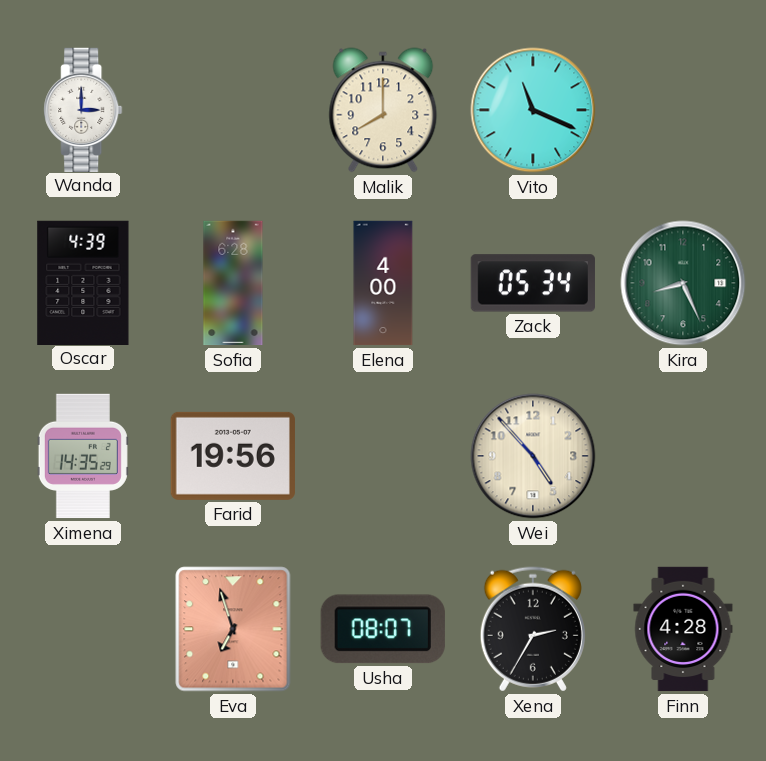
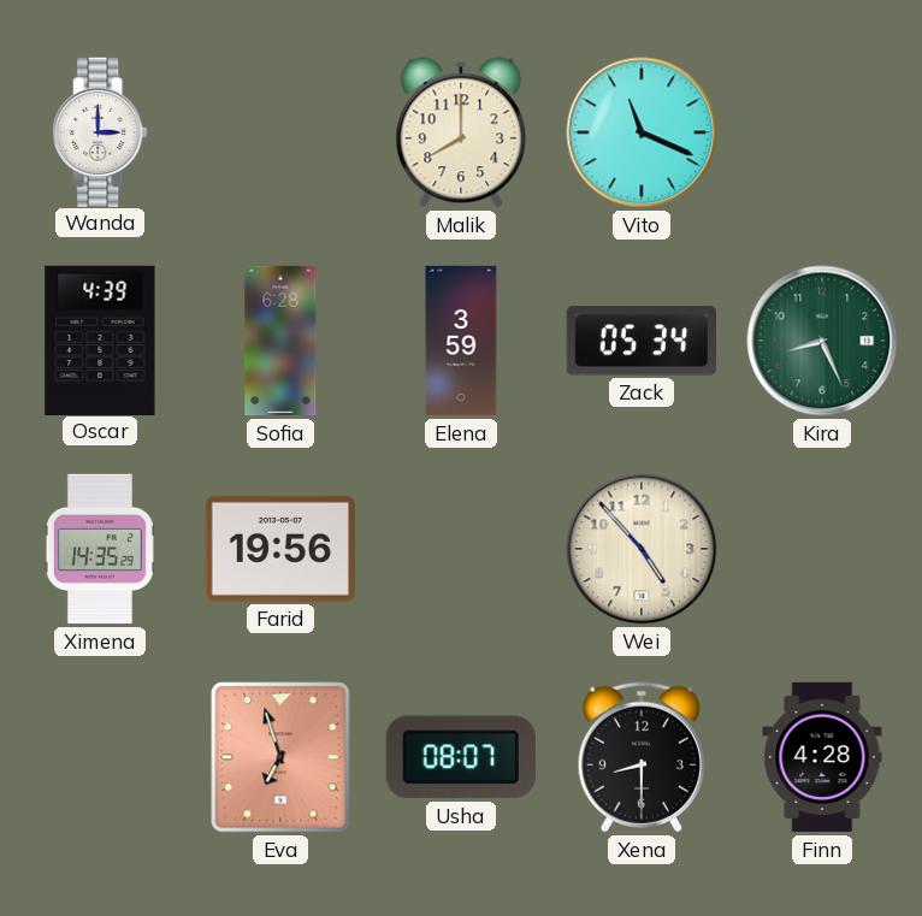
Elena: 4:00 -> 3:59
Xena: 2:35 -> 8:30
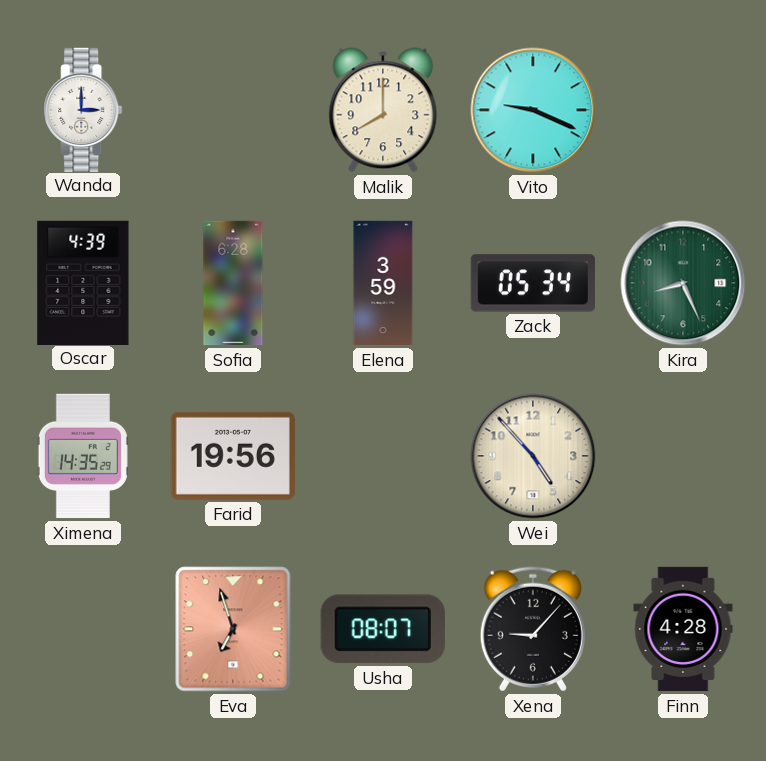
Vito: 11:19 -> 9:19
Xena: 8:30 -> 9:07
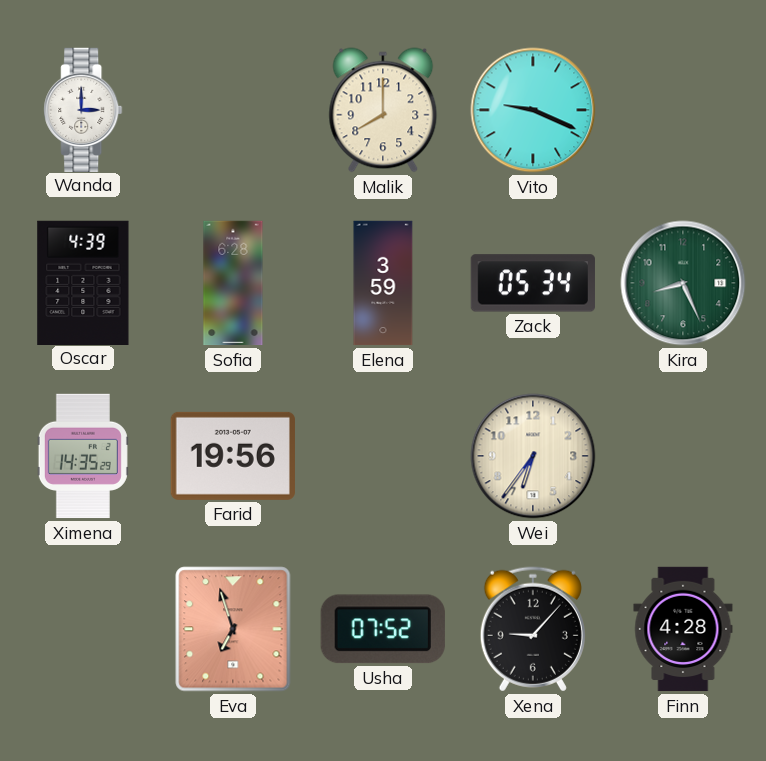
Wei: 4:53 -> 6:36
Usha: 08:07 -> 07:52
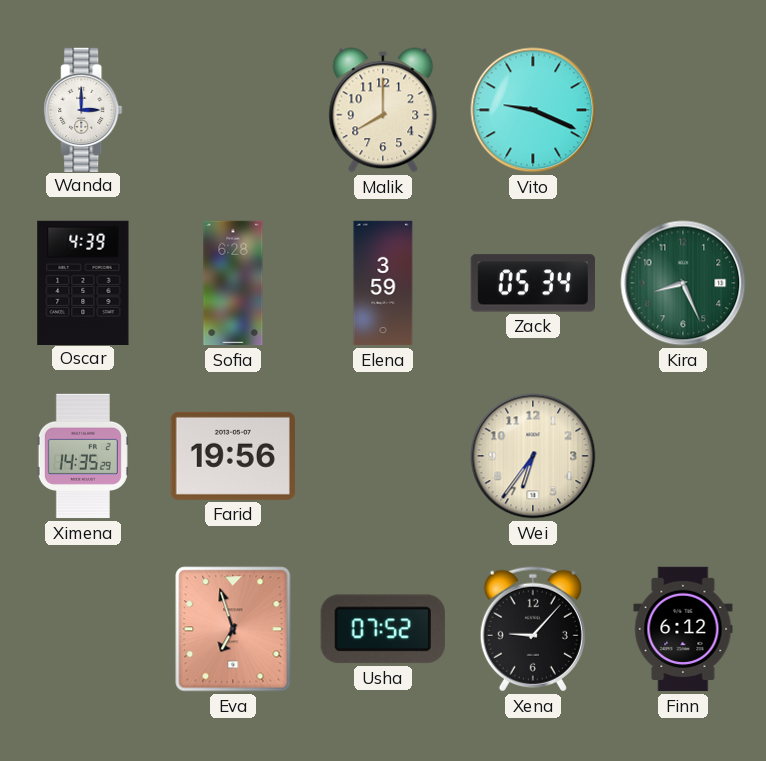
Finn: 4:28 -> 6:12
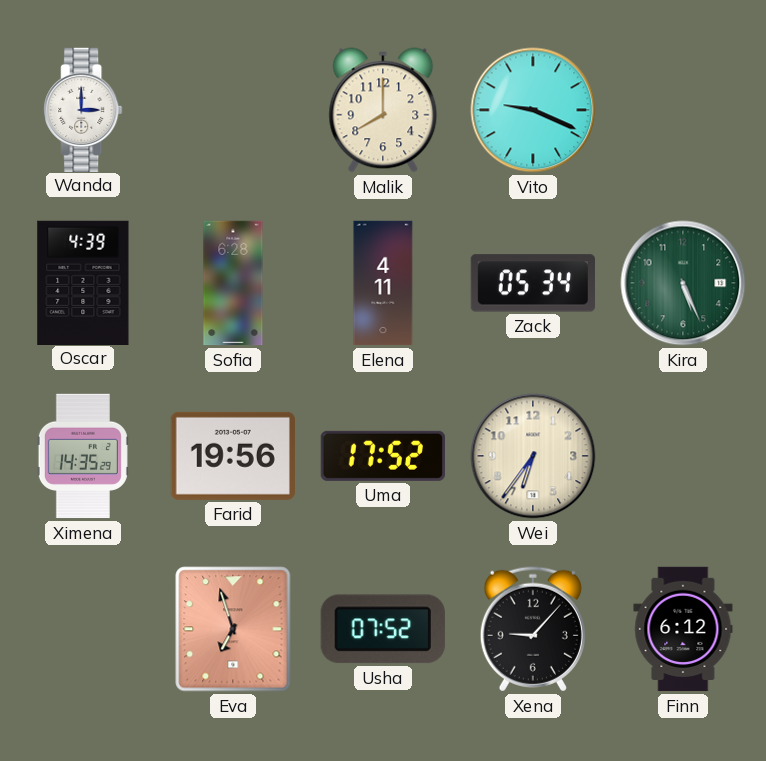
Elena: 3:59 -> 4:11
Kira: 8:26 -> 5:26
Uma: none -> 17:52
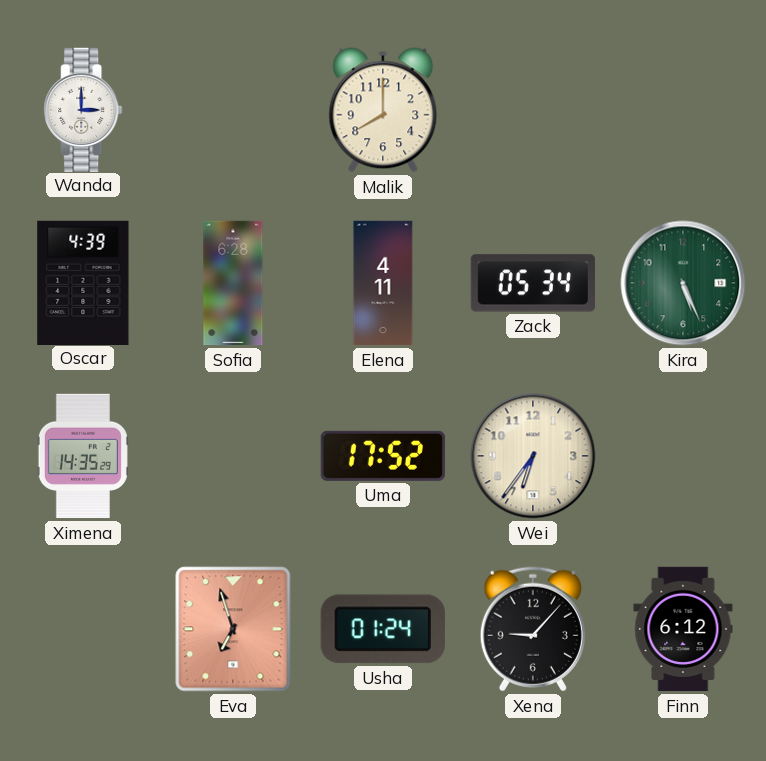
Vito: 9:19 -> none
Farid: 19:56 -> none
Usha: 07:52 -> 01:24
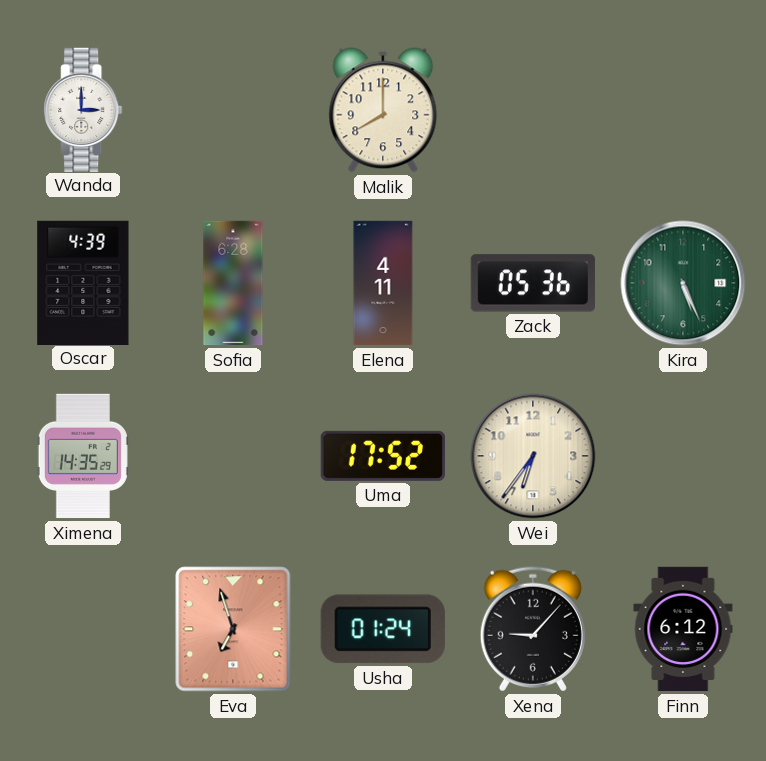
Zack: 05:34 -> 05:36
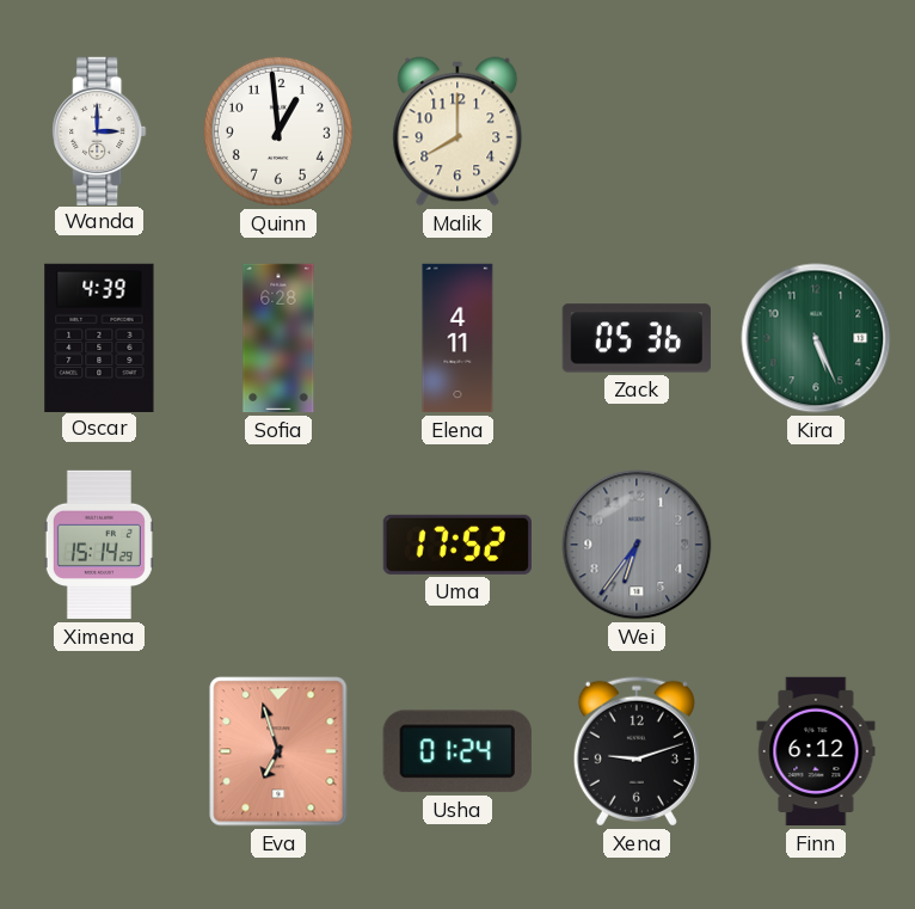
Quinn: none -> 12:59
Ximena: 14:35 -> 15:14
Wei dial: cream -> grey
Xena: 9:07 -> 9:12
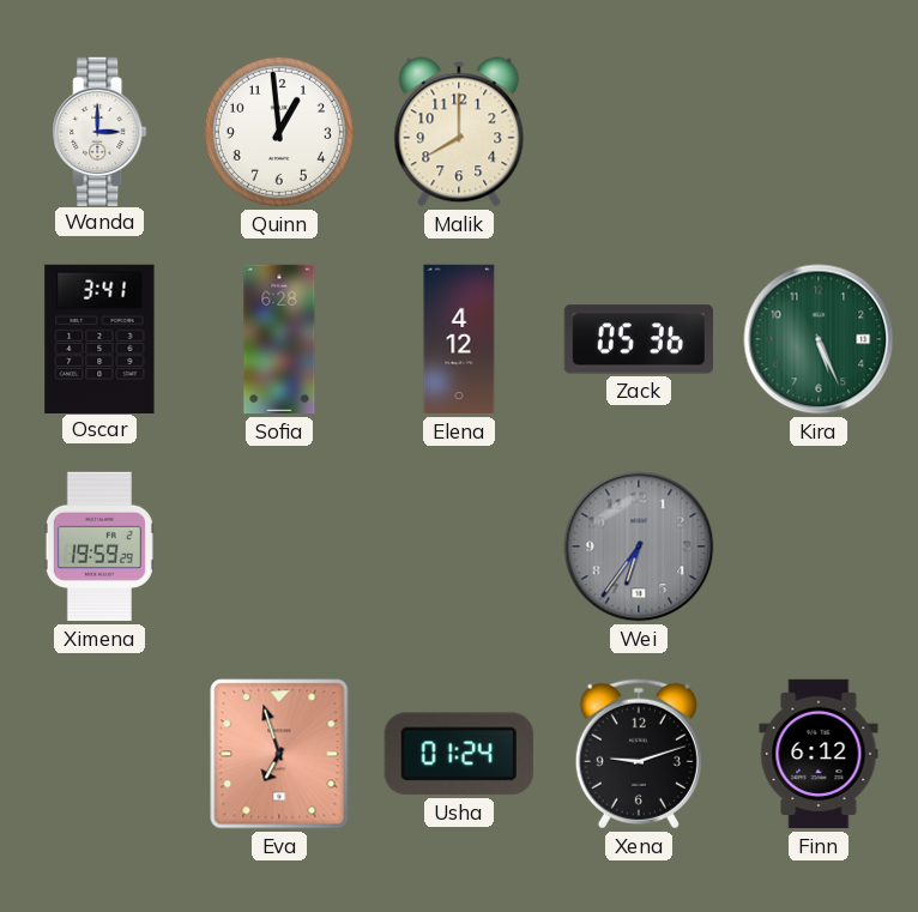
Oscar: 4:39 -> 3:41
Elena: 4:11 -> 4:12
Ximena: 15:14 -> 19:59
Uma: 17:52 -> none
